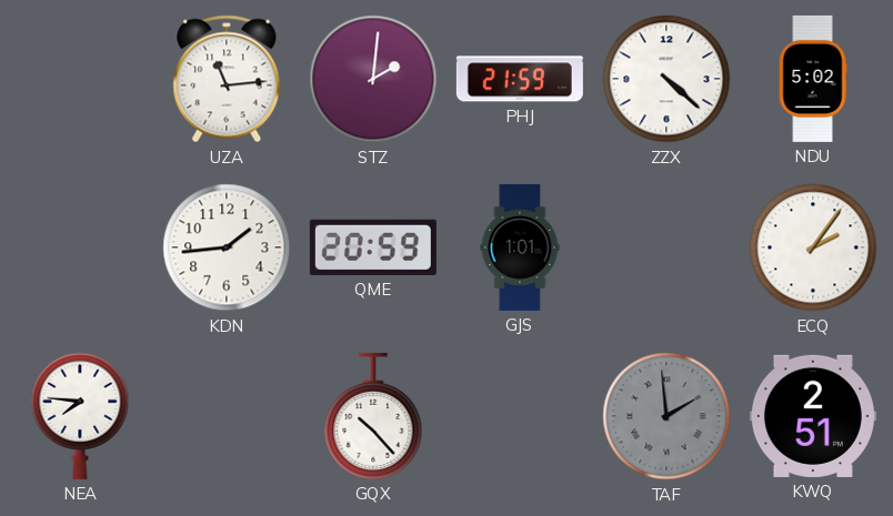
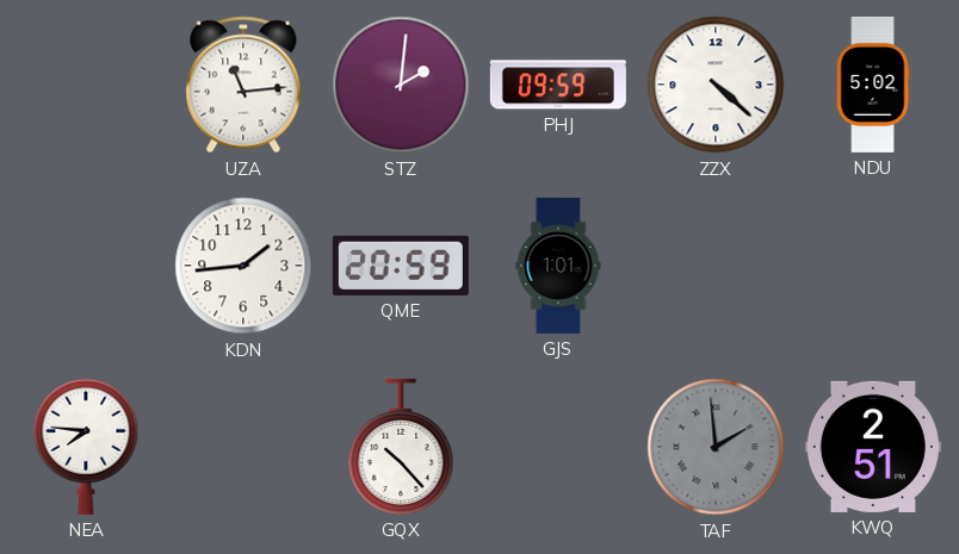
PHJ: 21:59 -> 09:59
ECQ: 2:06 -> none
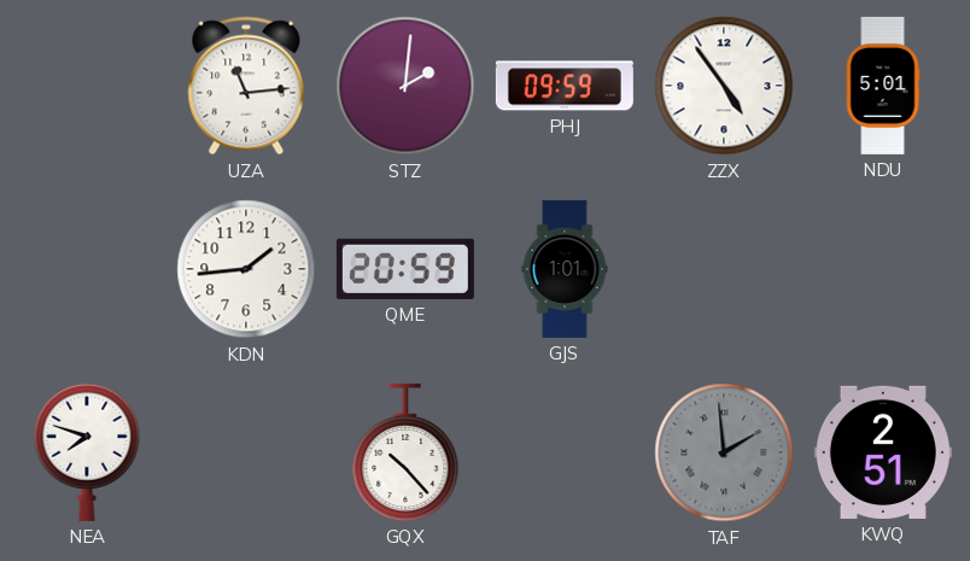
ZZX: 4:22 -> 4:54
NDU: 5:02 -> 5:01
NEA: 7:46 -> 7:48
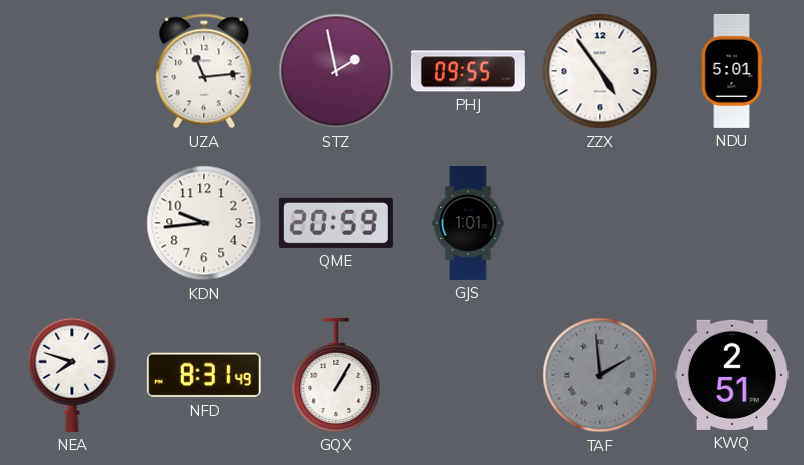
STZ: 2:01 -> 1:58
PHJ: 09:59 -> 09:55
KDN: 1:44 -> 9:44
NFD: none -> 8:31
GQX: 10:23 -> 1:05
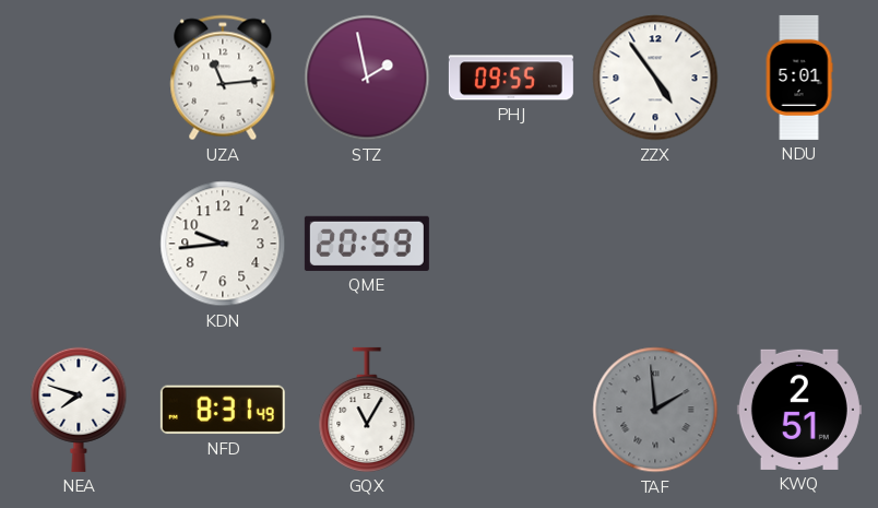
GJS: 1:01 -> none
GQX: 1:05 -> 11:05
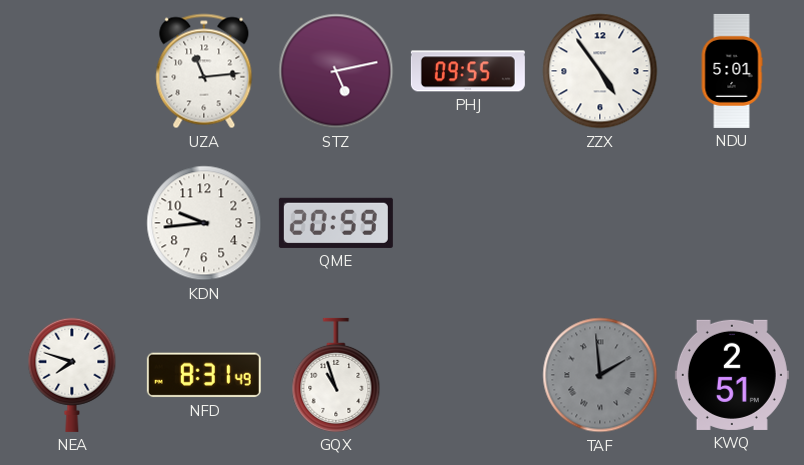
STZ: 1:58 -> 5:13
GQX: 11:05 -> 10:57
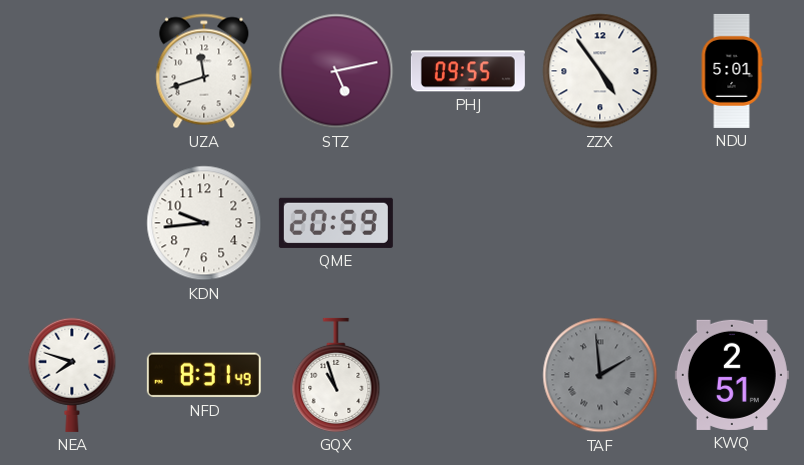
UZA: 11:14 -> 11:42
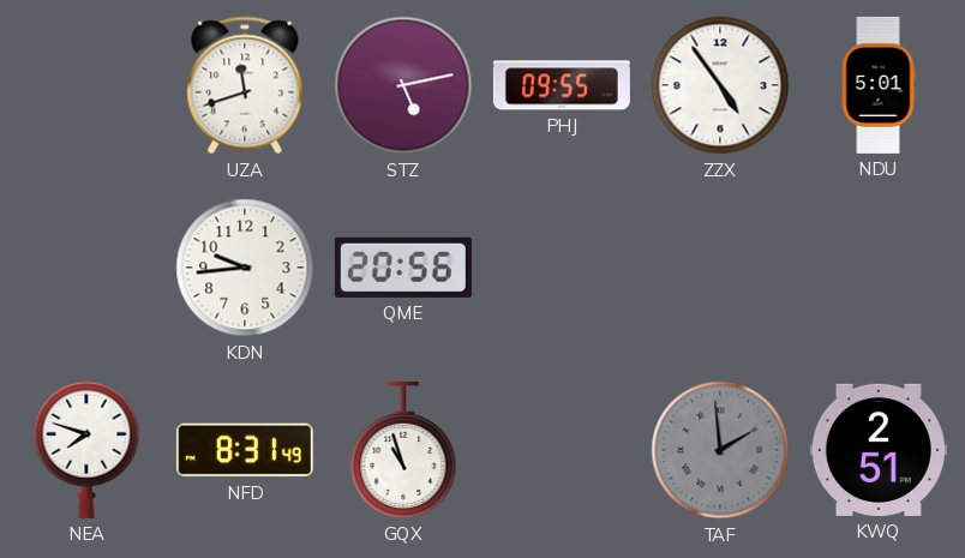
QME: 20:59 -> 20:56
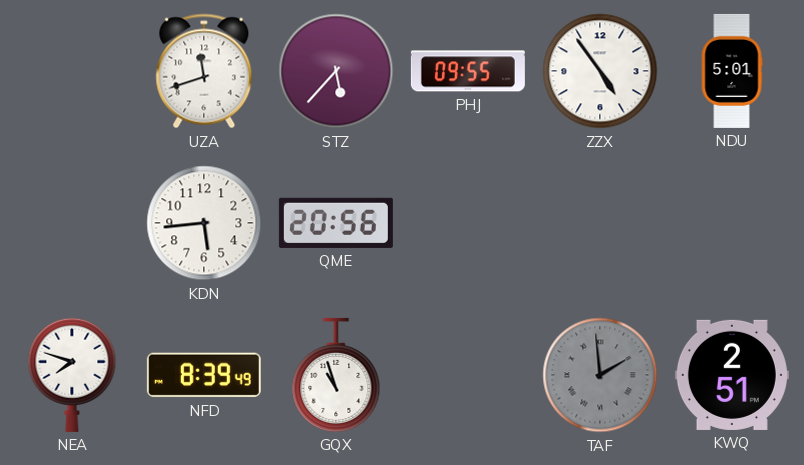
STZ: 5:13 -> 5:37
KDN: 9:44 -> 5:44
NFD: 8:31 -> 8:39
